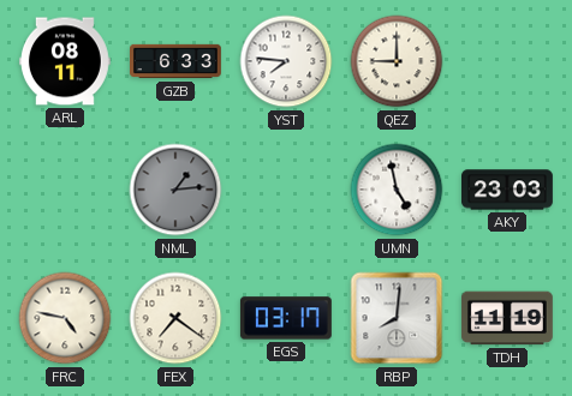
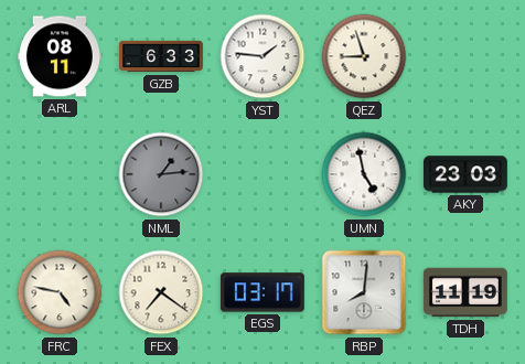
YST: 7:46 -> 1:46
QEZ: 9:00 -> 8:57
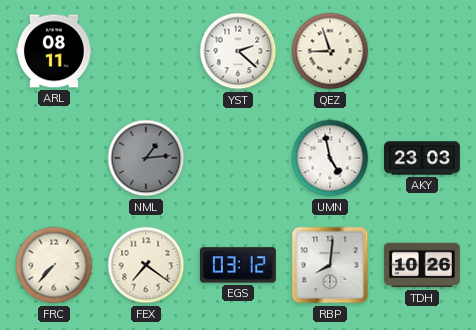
GZB: 6:33 -> none
YST: 1:46 -> 2:22
FRC: 4:47 -> 7:37
EGS: 03:17 -> 03:12
TDH: 11:19 -> 10:26
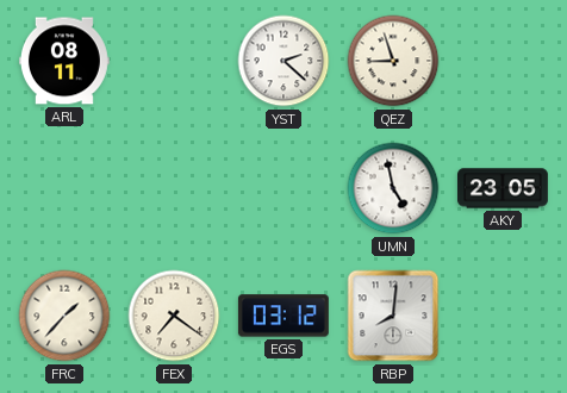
NML: 1:14 -> none
AKY: 23:03 -> 23:05
FRC: 7:37 -> 1:37
TDH: 10:26 -> none
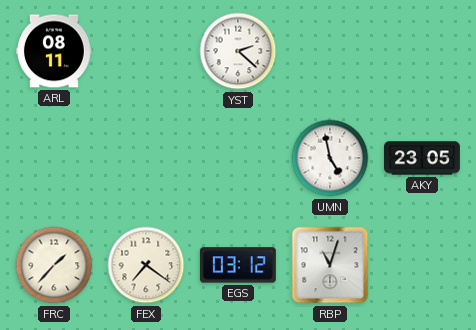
QEZ: 8:57 -> none
RBP: 8:01 -> 11:03
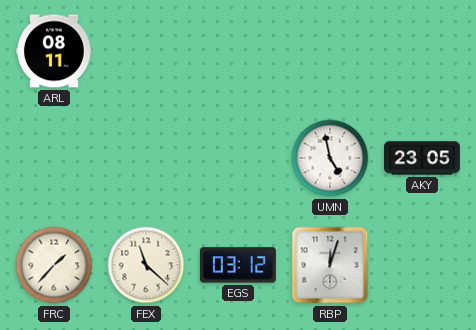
YST: 2:22 -> none
FEX: 7:21 -> 11:22
RBP: 11:03 -> 12:03
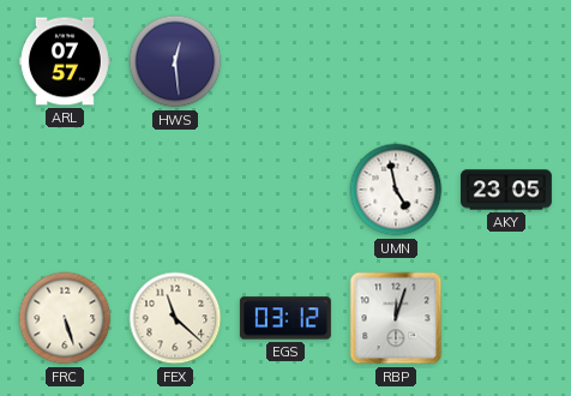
ARL: 08:11 -> 07:57
HWS: none -> 12:29
FRC: 1:37 -> 5:27
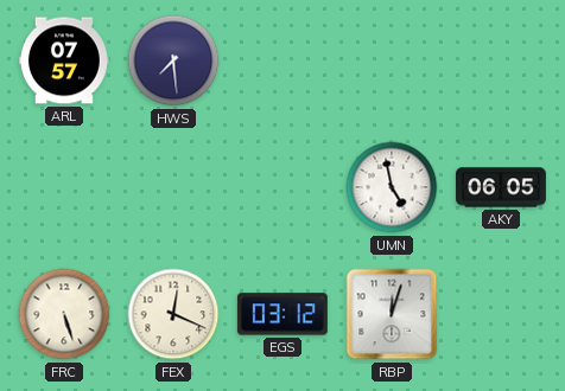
HWS: 12:29 -> 7:29
AKY: 23:05 -> 06:05
FEX: 11:22 -> 12:19
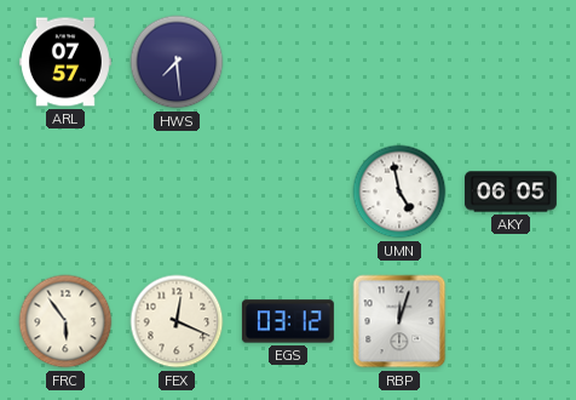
FRC: 5:27 -> 5:54
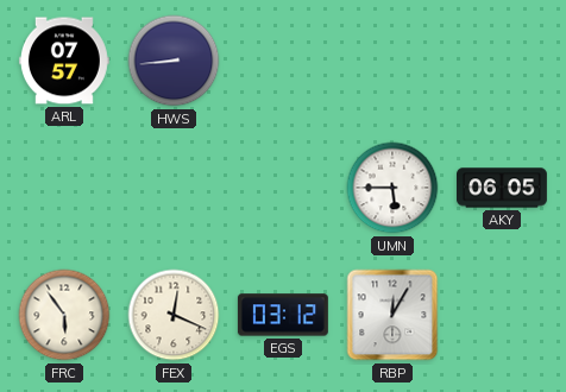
HWS: 7:29 -> 8:44
UMN: 4:58 -> 5:45
RBP: 12:03 -> 12:05
